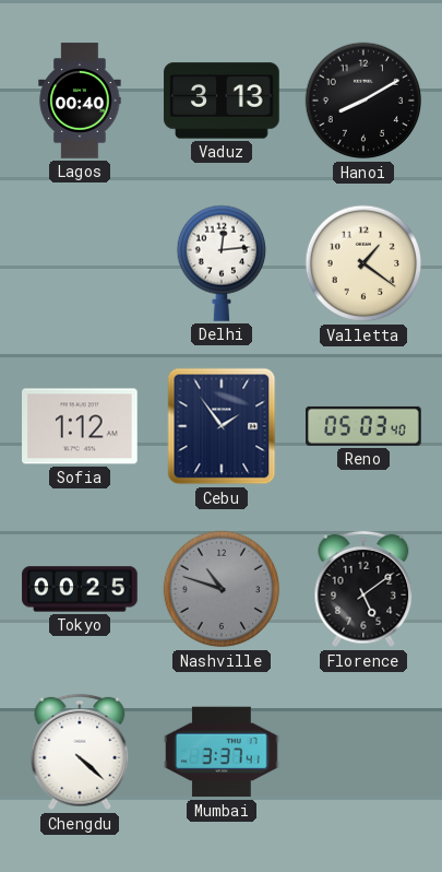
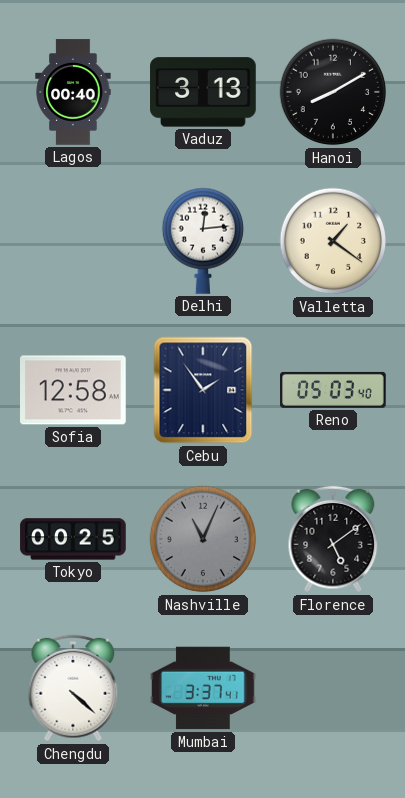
Sofia: 1:12 -> 12:58
Nashville: 10:48 -> 11:04
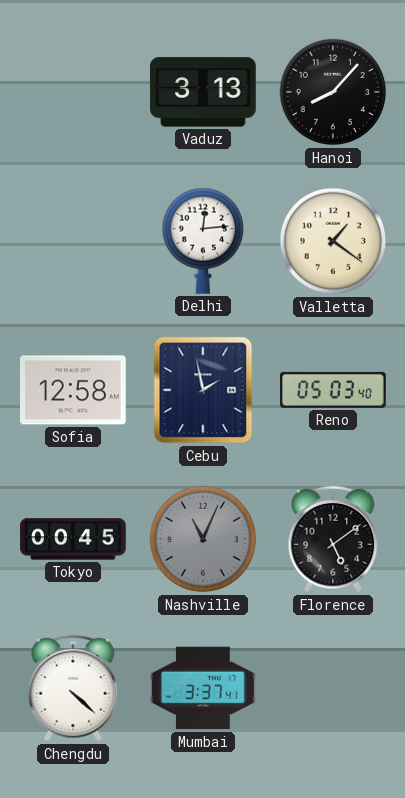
Lagos: 00:40 -> none
Hanoi: 8:10 -> 8:07
Cebu: 1:54 -> 1:58
Tokyo: 00:25 -> 00:45
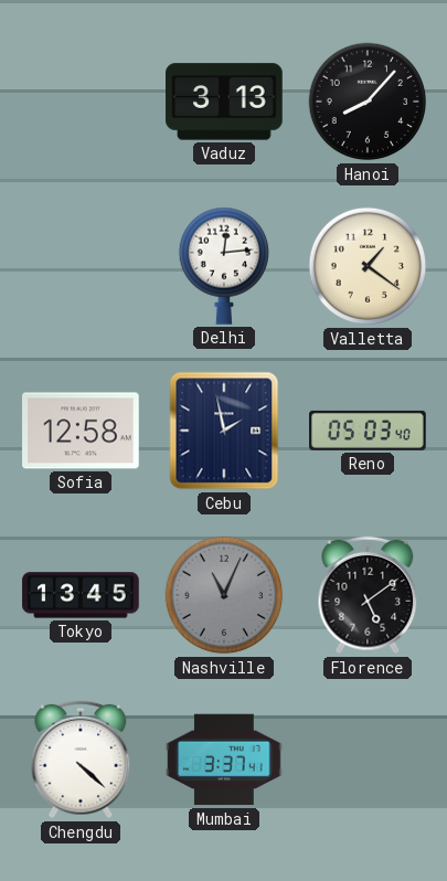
Tokyo: 00:45 -> 13:45
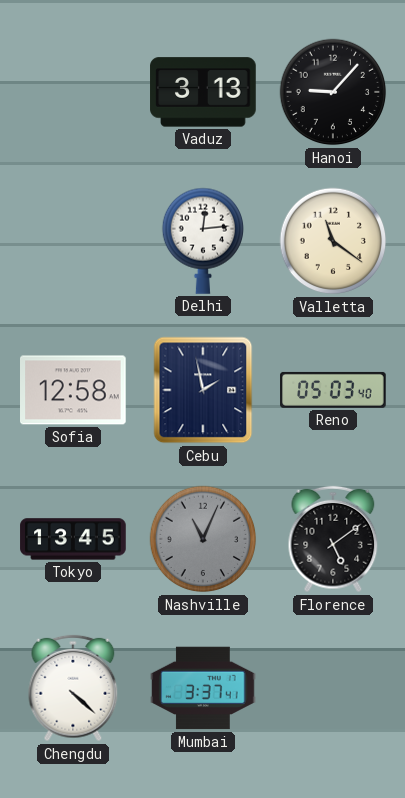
Hanoi: 8:07 -> 9:07
Valletta: 1:21 -> 11:21
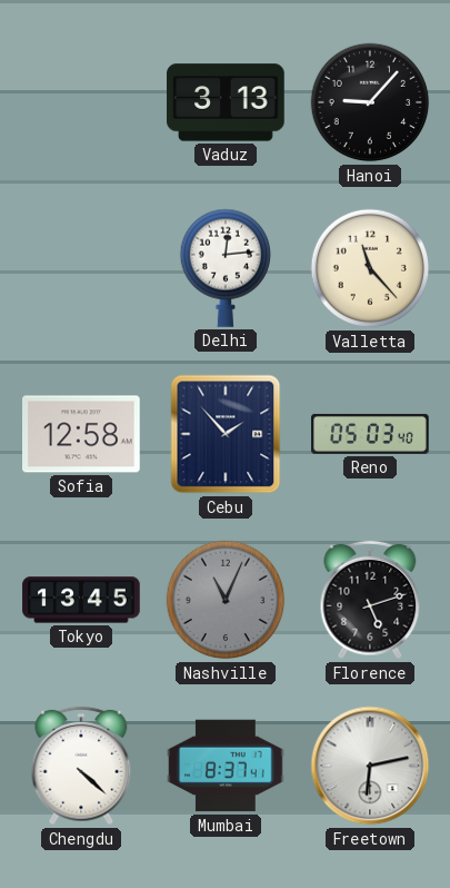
Valletta: 11:21 -> 11:23
Cebu: 1:58 -> 1:53
Florence: 5:09 -> 5:12
Mumbai: 3:37 -> 8:37
Freetown: none -> 6:13
